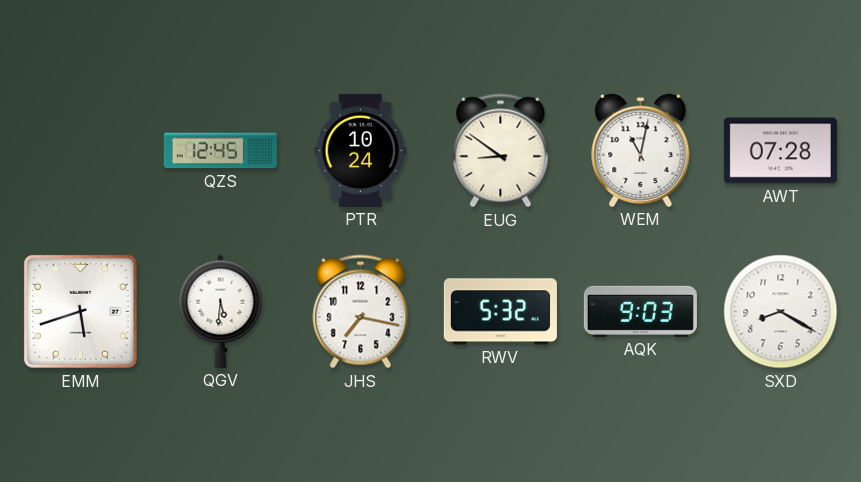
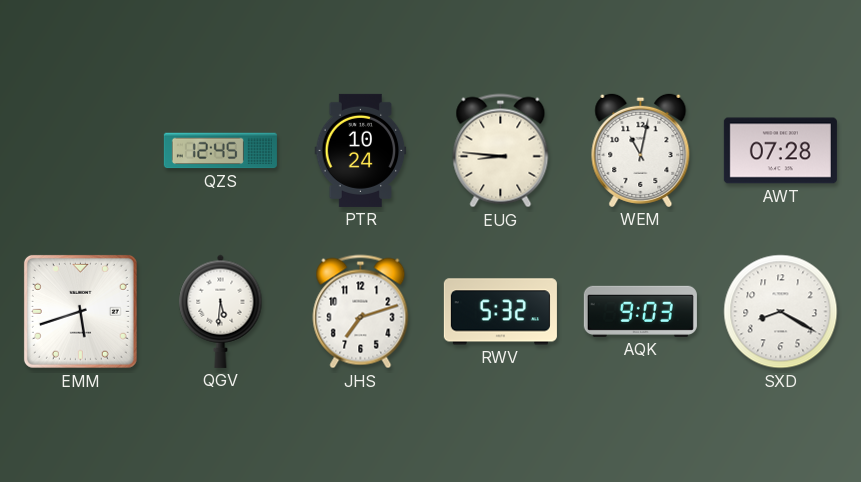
EUG: 8:51 -> 8:46
JHS: 7:17 -> 7:12
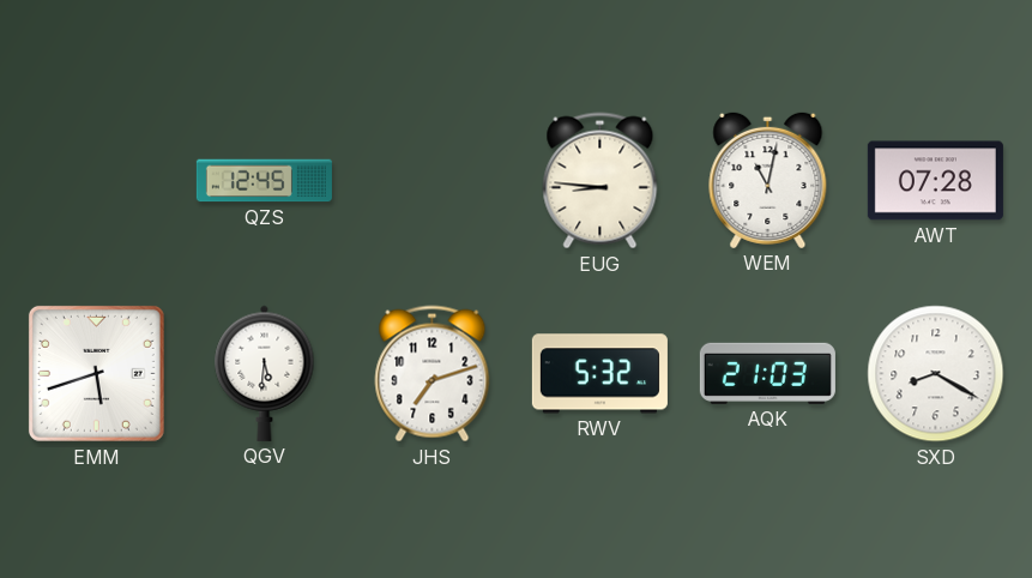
PTR: 10:24 -> none
AQK: 9:03 -> 21:03
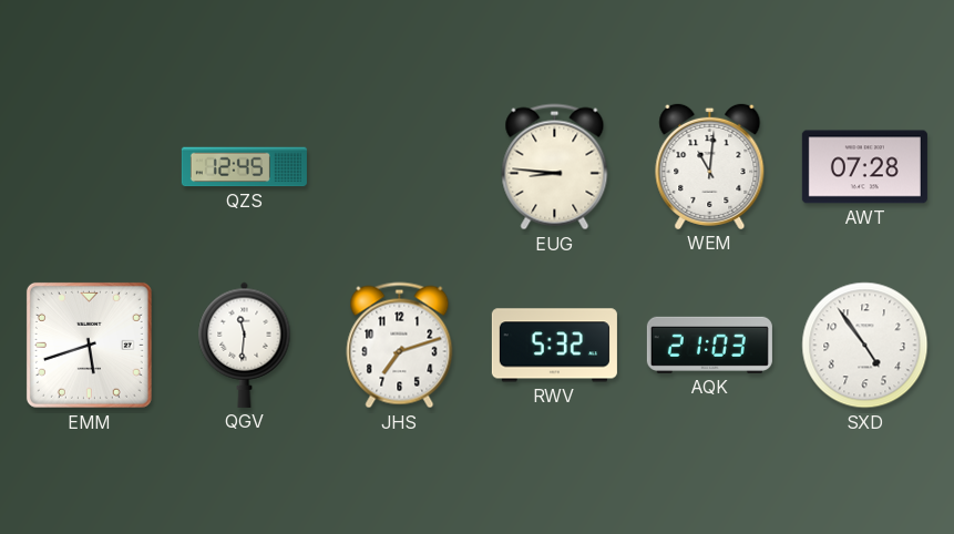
WEM: 11:02 -> 11:01
QGV: 5:31 -> 11:31
SXD: 8:20 -> 4:54
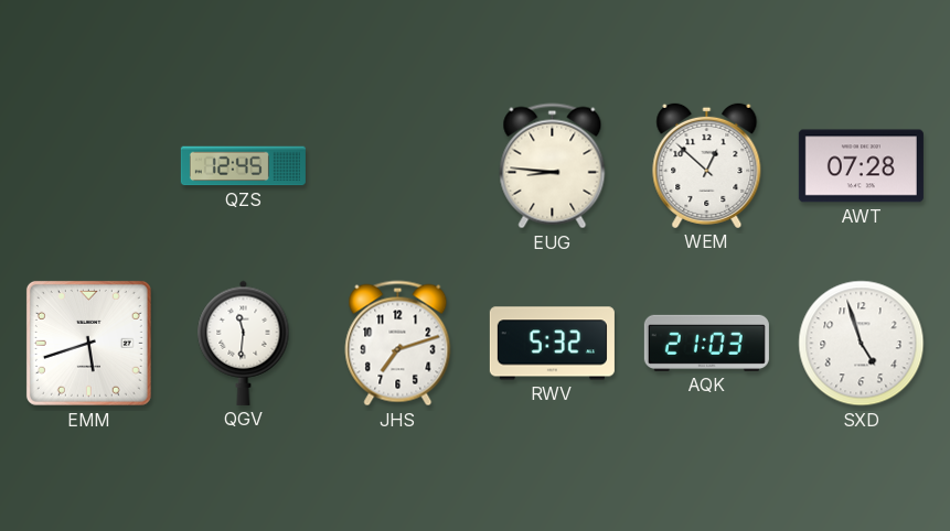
WEM: 11:01 -> 12:52
SXD: 4:54 -> 4:57
